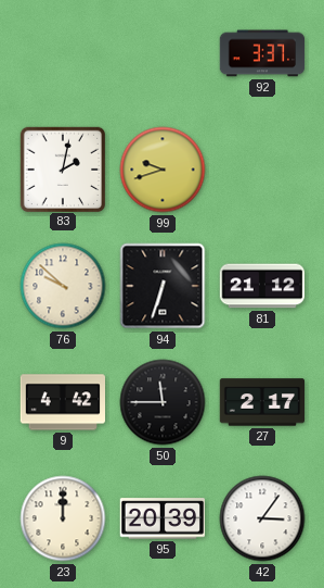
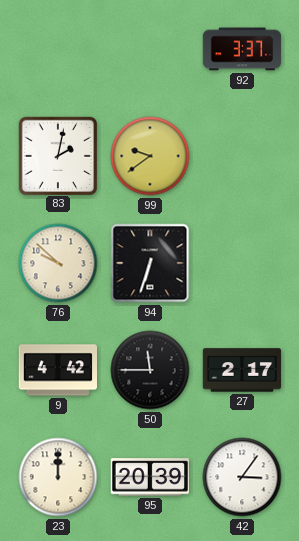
99: 9:42 -> 9:39
81: 21:12 -> none
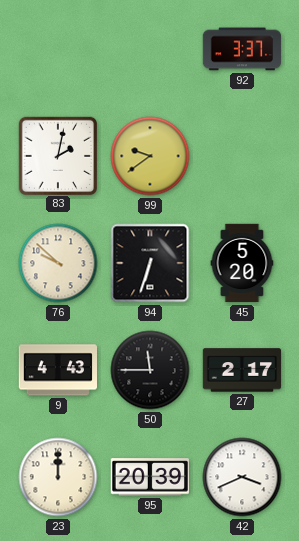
45: none -> 5:20
9: 4:42 -> 4:43
42: 3:06 -> 3:41
